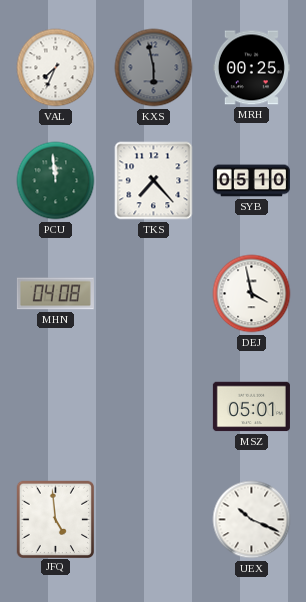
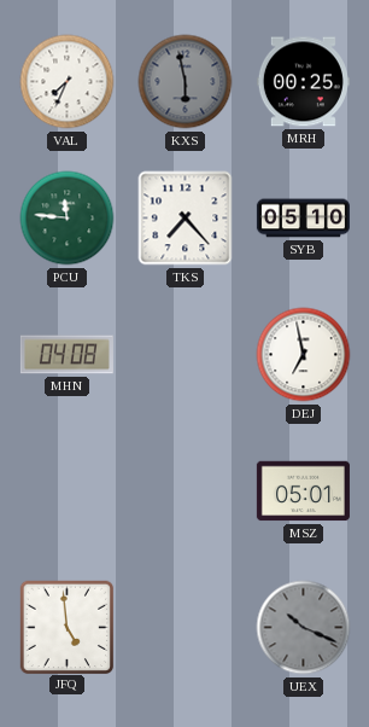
PCU: 11:59 -> 11:46
DEJ: 3:58 -> 6:58
UEX dial: white -> grey
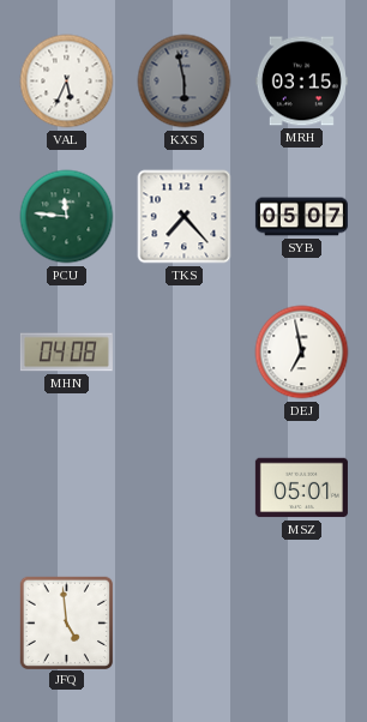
VAL: 7:34 -> 5:34
MRH: 00:25 -> 03:15
SYB: 05:10 -> 05:07
UEX: 10:19 -> none
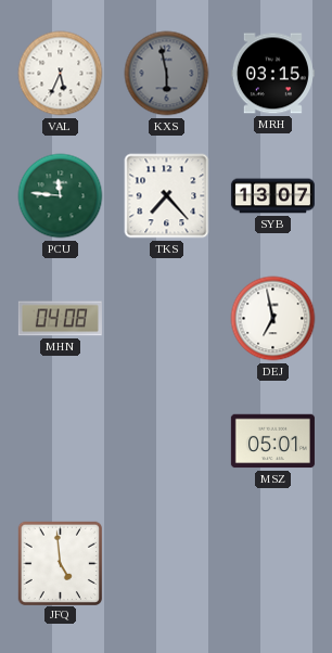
SYB: 05:07 -> 13:07
